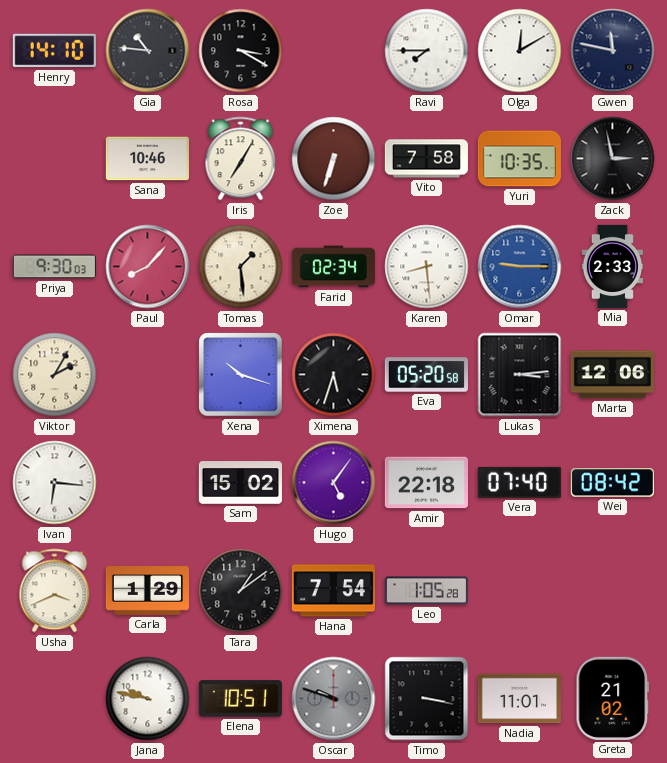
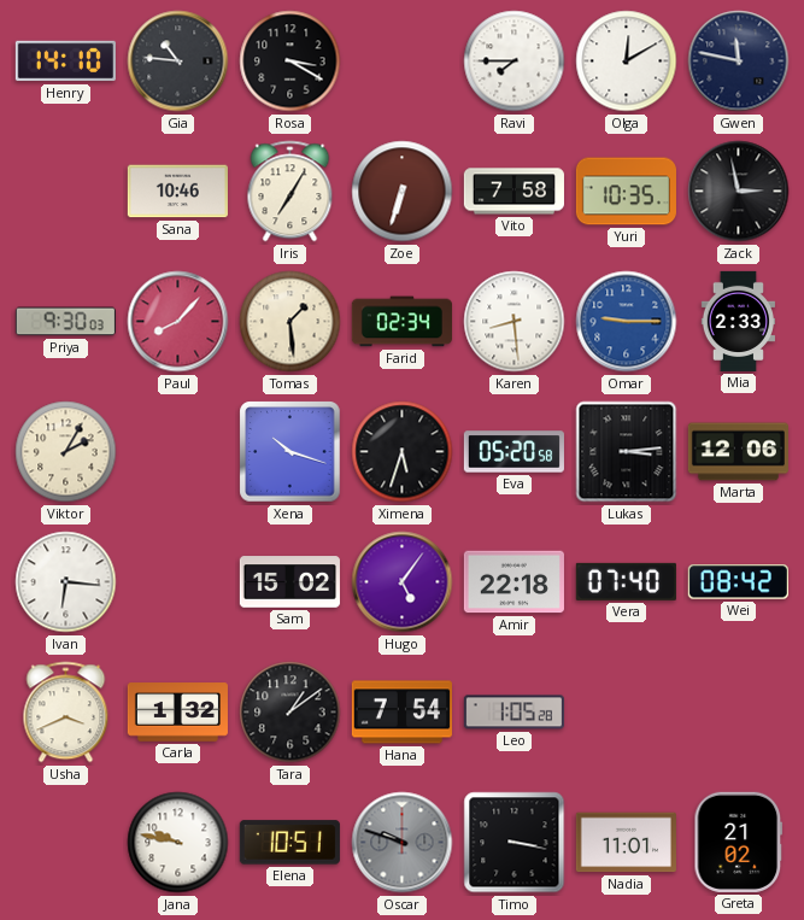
Carla: 1:29 -> 1:32
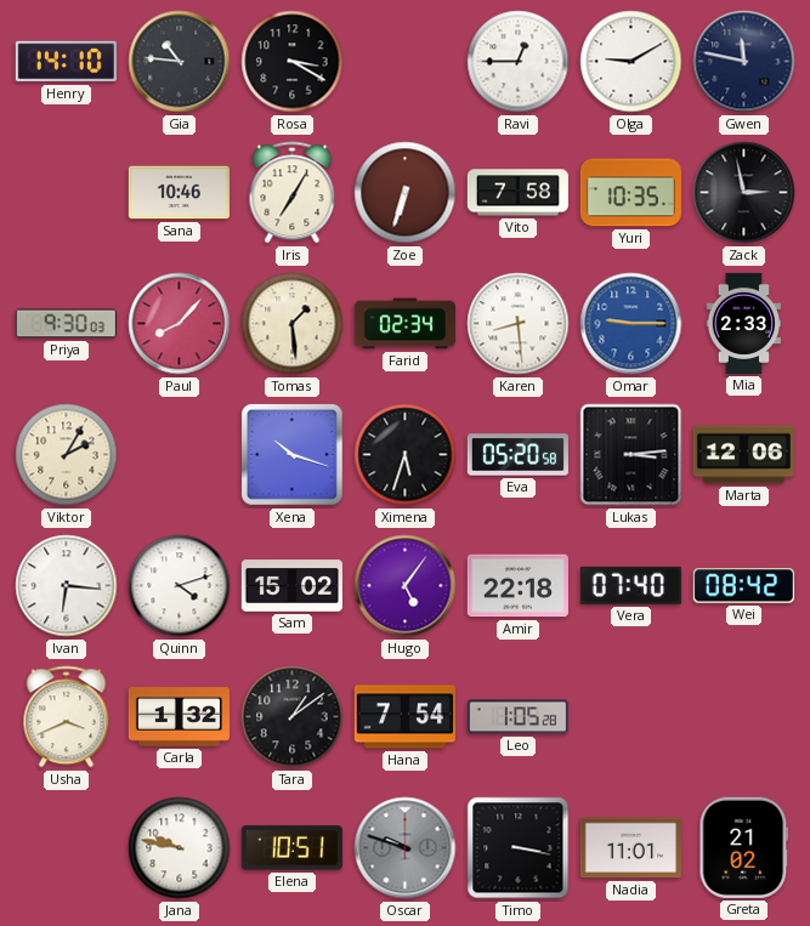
Ravi: 7:45 -> 12:45
Olga: 12:10 -> 9:10
Quinn: none -> 4:12
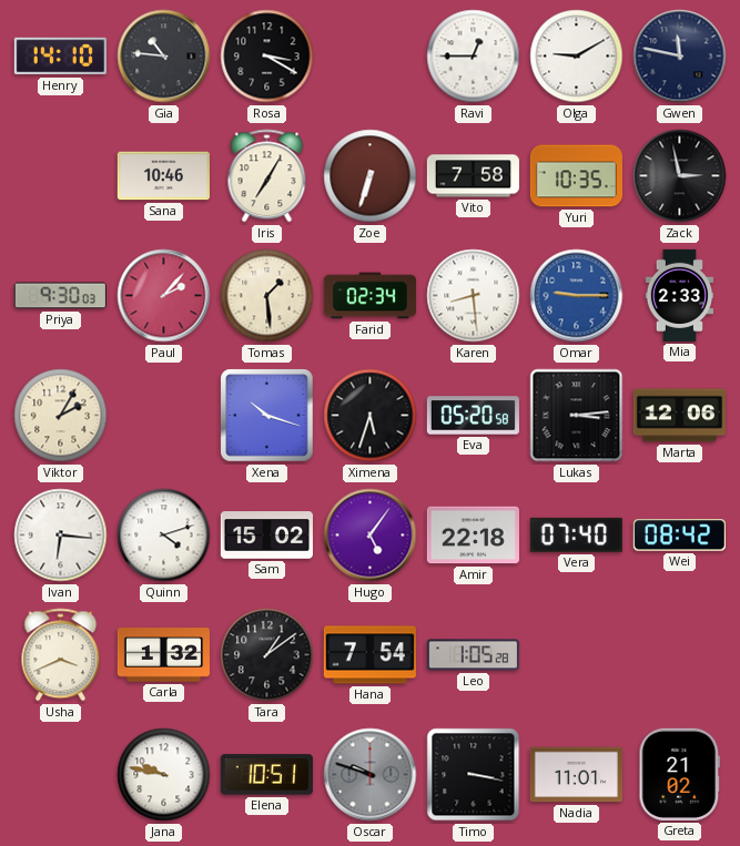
Paul: 8:07 -> 2:07
